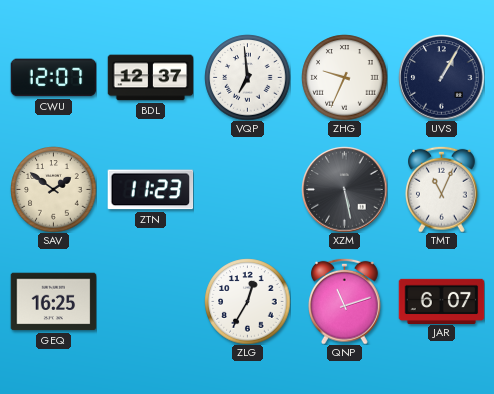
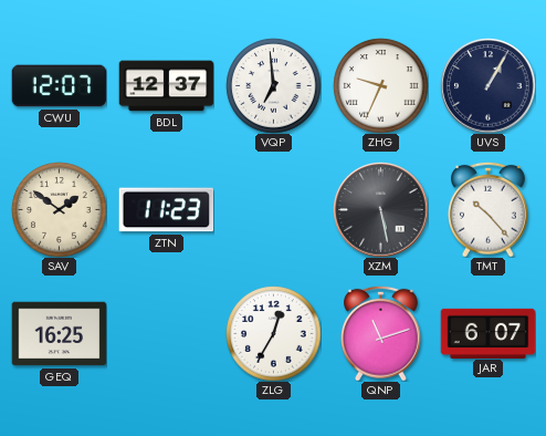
TMT: 11:04 -> 10:23
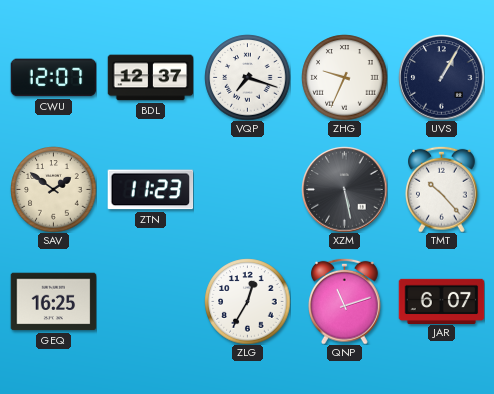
VQP: 6:59 -> 7:18
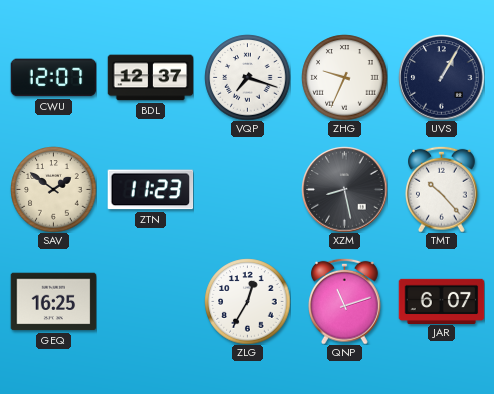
XZM: 5:28 -> 8:28
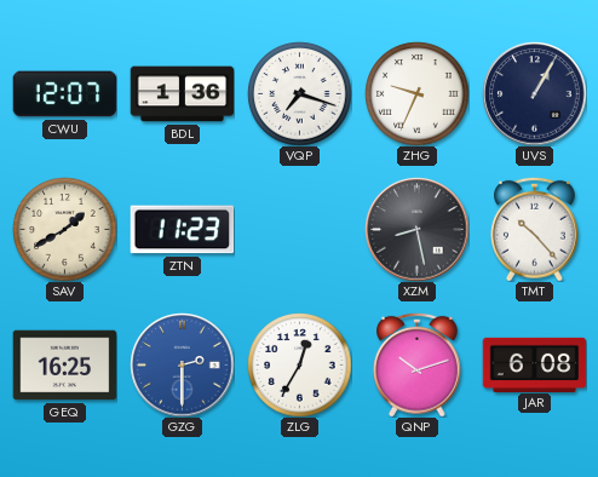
BDL: 12:37 -> 1:36
SAV: 1:51 -> 1:40
GZG: none -> 2:30
QNP: 11:12 -> 10:12
JAR: 6:07 -> 6:08
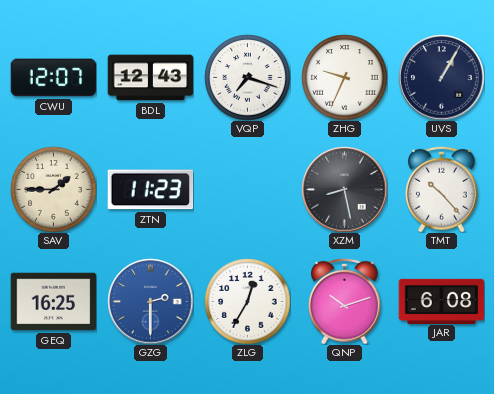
BDL: 1:36 -> 12:43
SAV: 1:40 -> 1:45
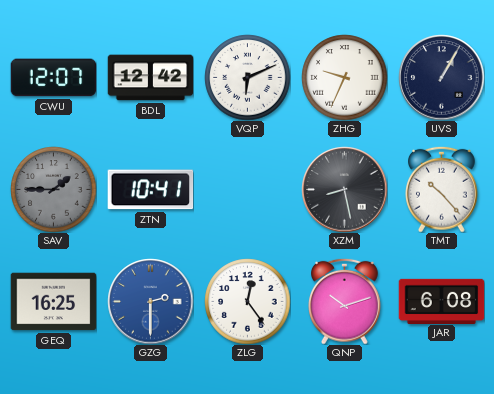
BDL: 12:43 -> 12:42
VQP: 7:18 -> 6:11
SAV dial: cream -> grey
ZTN: 11:23 -> 10:41
ZLG: 12:35 -> 12:24
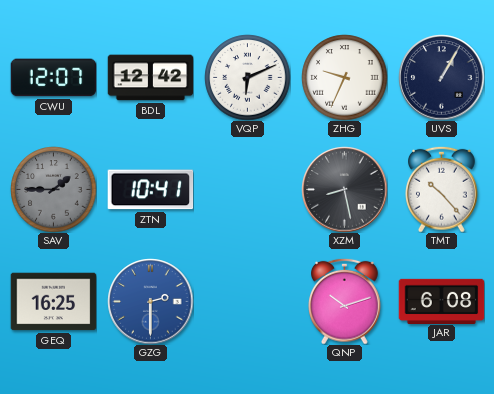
ZLG: 12:24 -> none
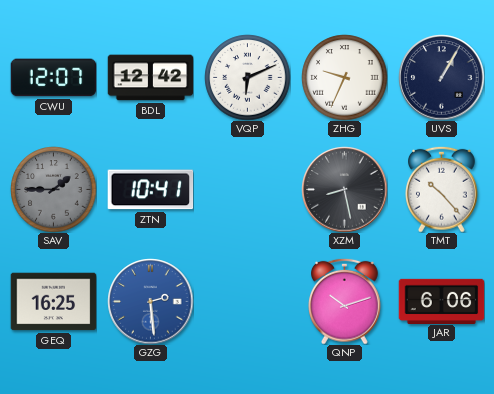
GZG: 2:30 -> 2:29
JAR: 6:08 -> 6:06
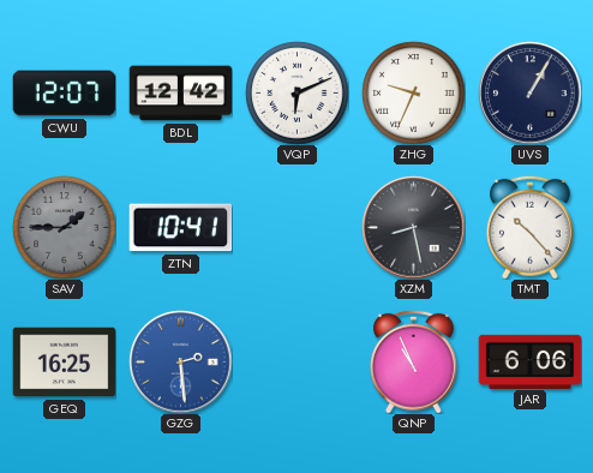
QNP: 10:12 -> 10:56
